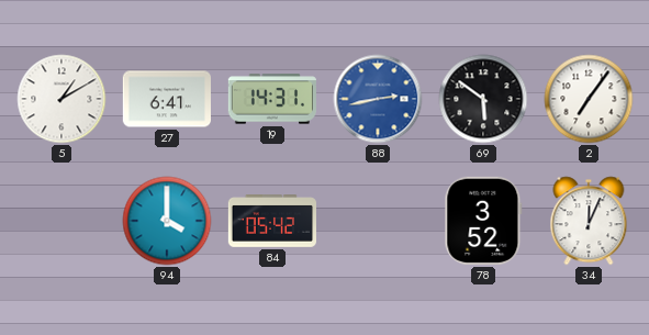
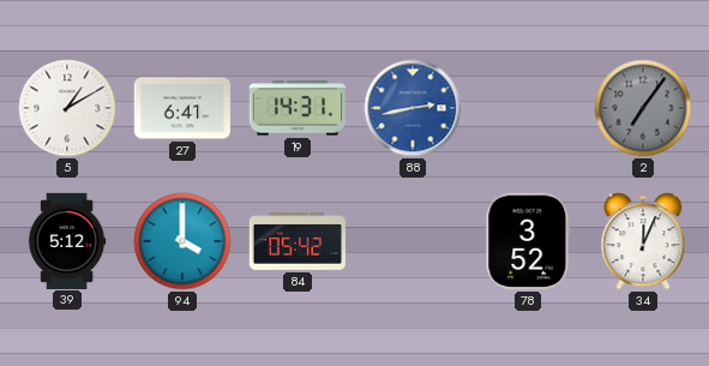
69: 5:51 -> none
2 dial: white -> grey
39: none -> 5:12
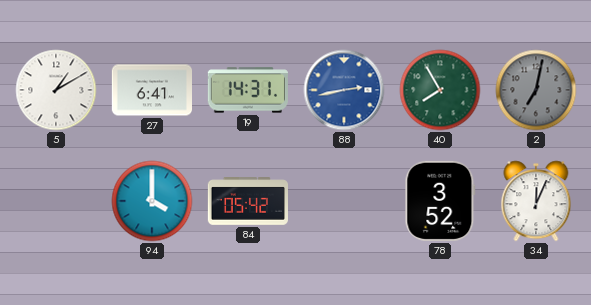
40: none -> 7:55
2: 7:06 -> 7:02
39: 5:12 -> none
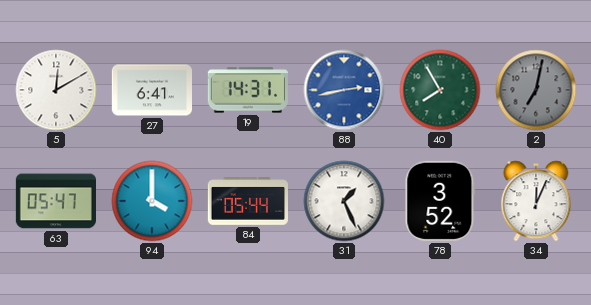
5: 1:10 -> 12:10
63: none -> 05:47
84: 05:42 -> 05:44
31: none -> 1:26
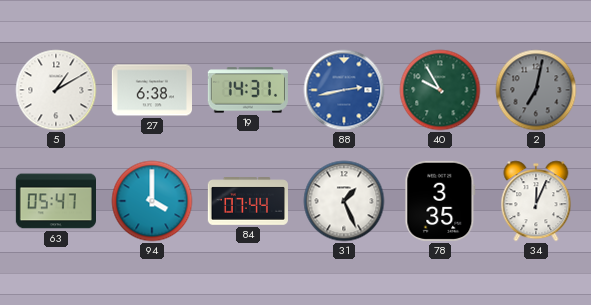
5: 12:10 -> 1:10
27: 6:41 -> 6:38
40: 7:55 -> 9:55
84: 05:44 -> 07:44
78: 3:52 -> 3:35
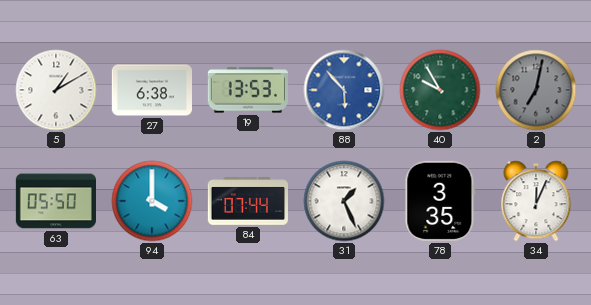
19: 14:31 -> 13:53
88: 2:43 -> 5:53
63: 05:47 -> 05:50
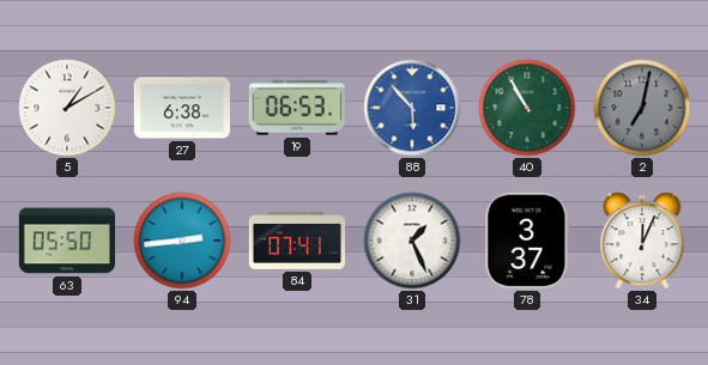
19: 13:53 -> 06:53
40: 9:55 -> 10:55
94: 4:00 -> 2:44
84: 07:44 -> 07:41
78: 3:35 -> 3:37
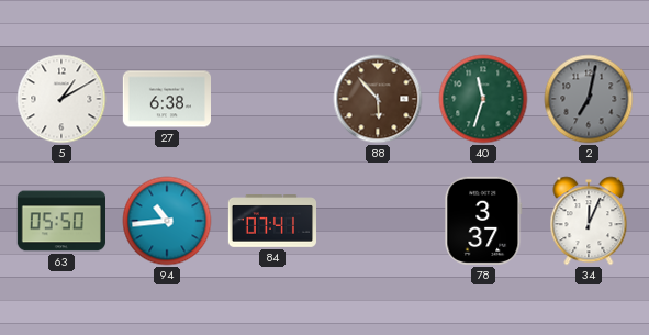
19: 06:53 -> none
88 dial: blue -> brown
40: 10:55 -> 11:33
94: 2:44 -> 10:44
31: 1:26 -> none
